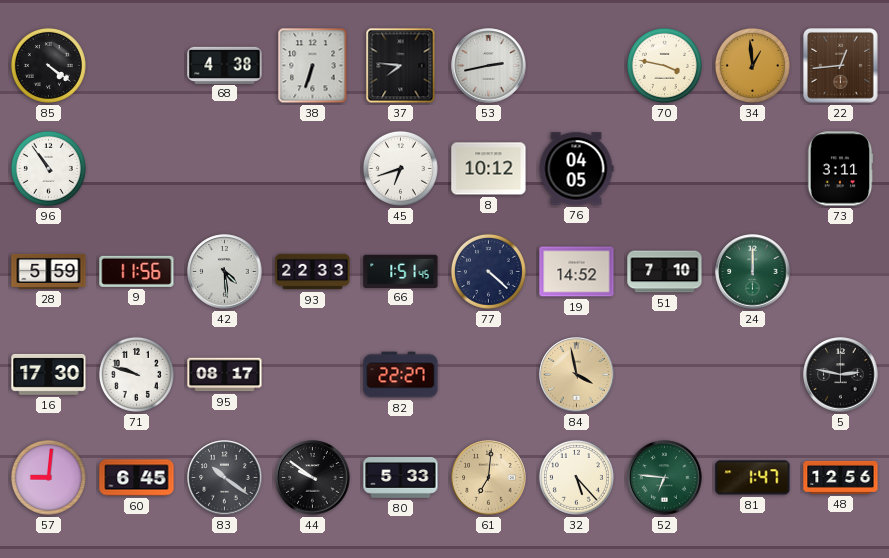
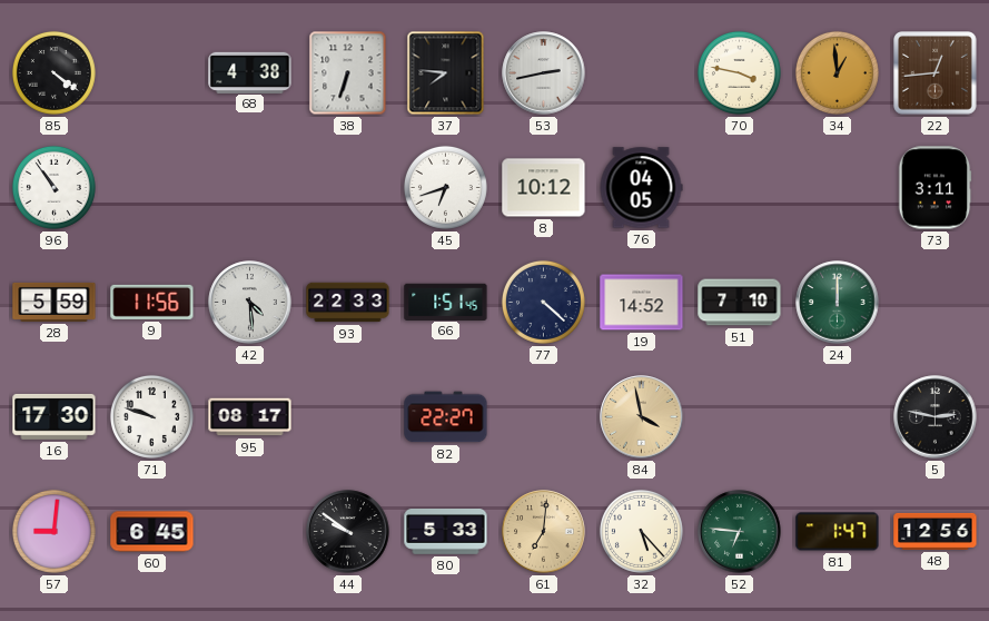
83: 10:21 -> none
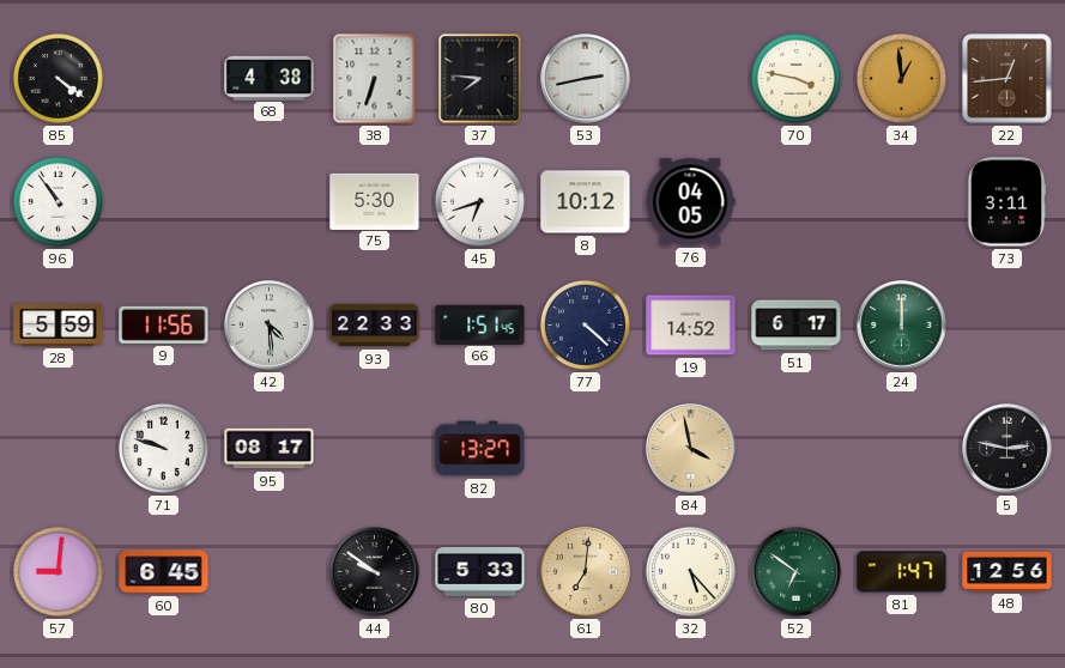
75: none -> 5:30
51: 7:10 -> 6:17
16: 17:30 -> none
82: 22:27 -> 13:27
52: 6:46 -> 6:51
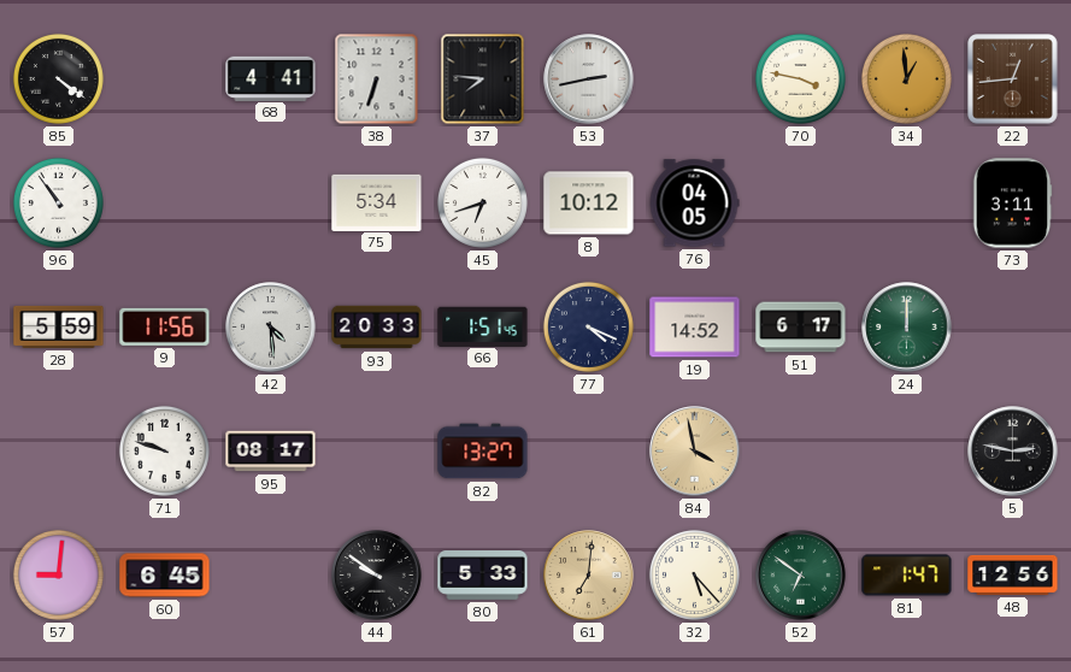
68: 4:38 -> 4:41
75: 5:30 -> 5:34
93: 22:33 -> 20:33
77: 4:22 -> 4:19
